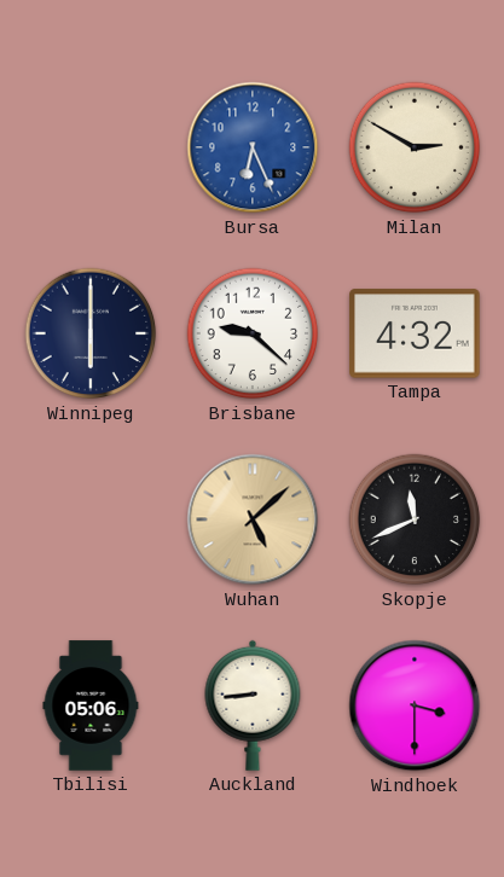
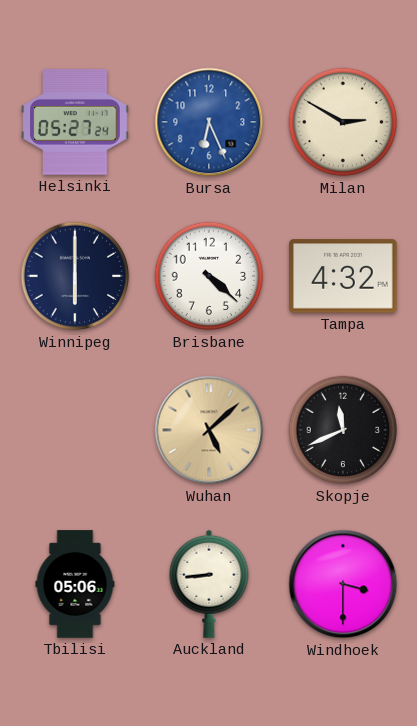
Helsinki: none -> 05:27
Brisbane: 9:22 -> 4:22
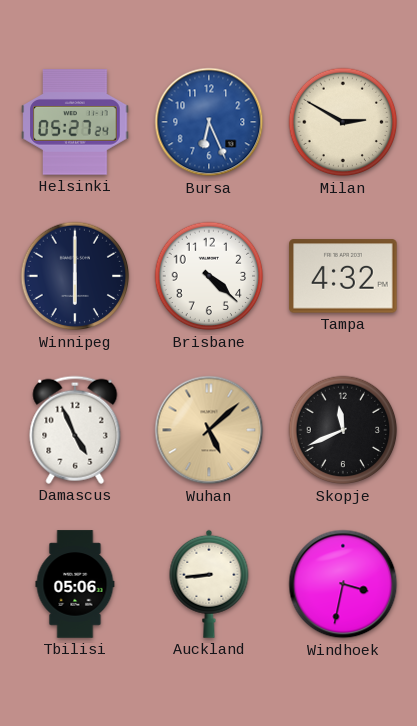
Damascus: none -> 4:56
Windhoek: 3:30 -> 3:32
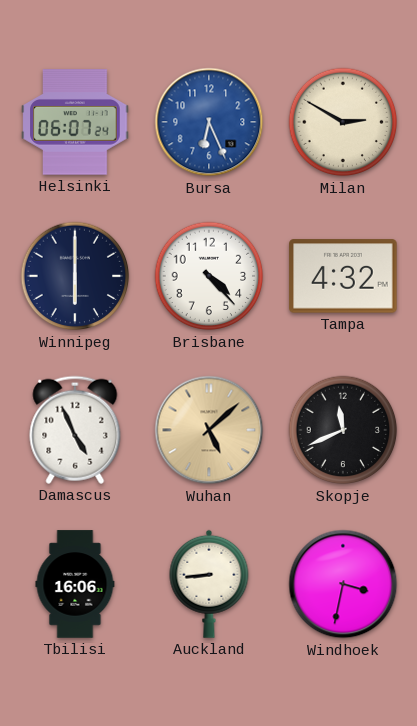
Helsinki: 05:27 -> 06:07
Brisbane: 4:22 -> 4:23
Tbilisi: 05:06 -> 16:06
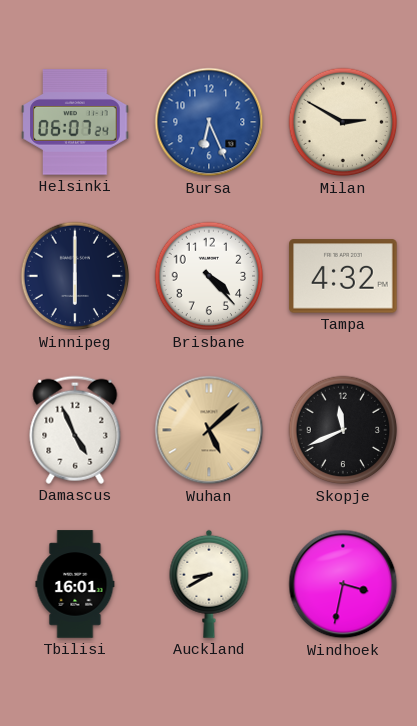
Tbilisi: 16:06 -> 16:01
Auckland: 8:44 -> 8:40
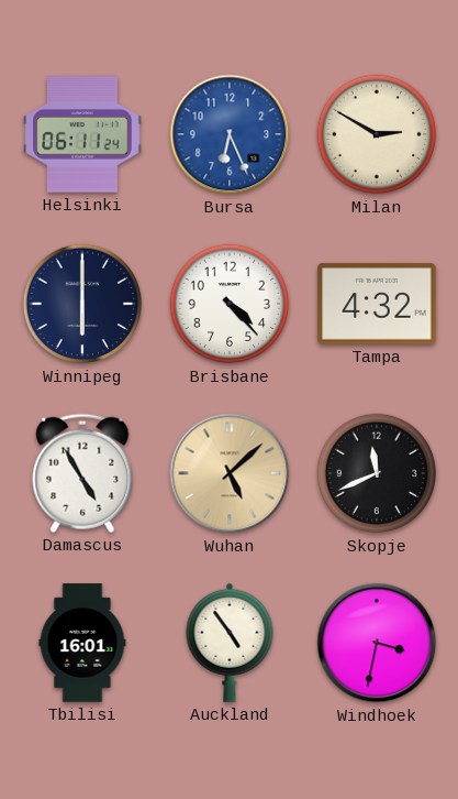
Helsinki: 06:07 -> 06:11
Damascus: 4:56 -> 4:55
Auckland: 8:40 -> 4:54
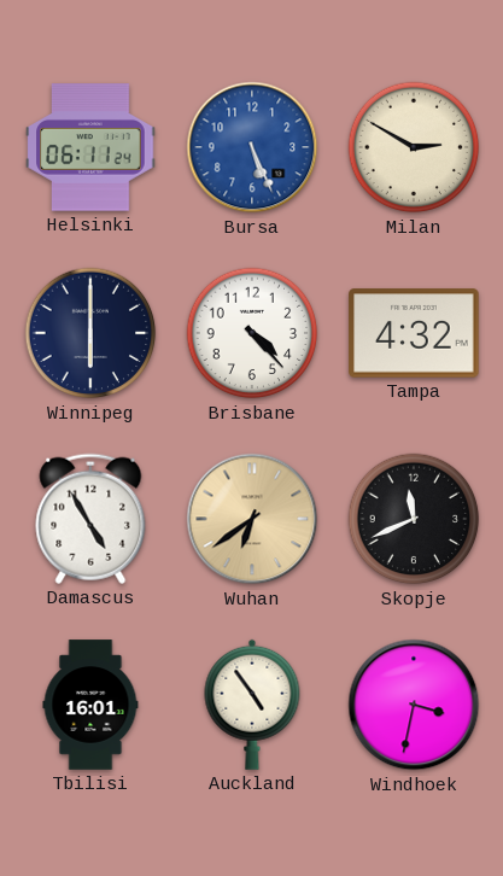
Bursa: 6:26 -> 5:26
Wuhan: 5:08 -> 6:39
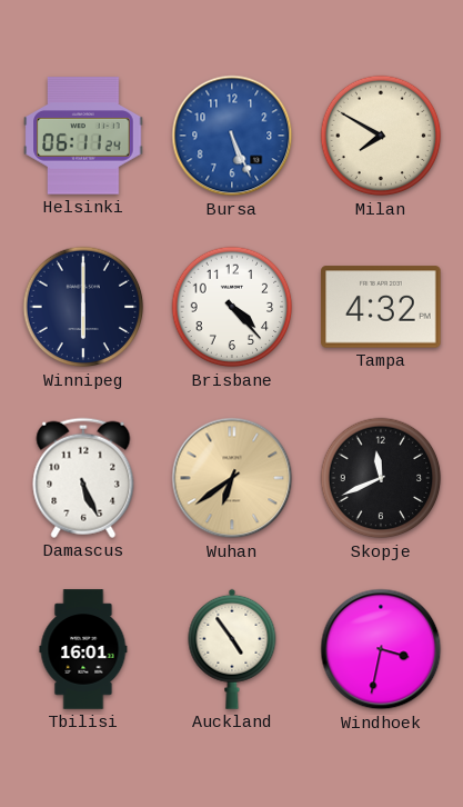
Milan: 2:50 -> 7:50
Damascus: 4:55 -> 5:26
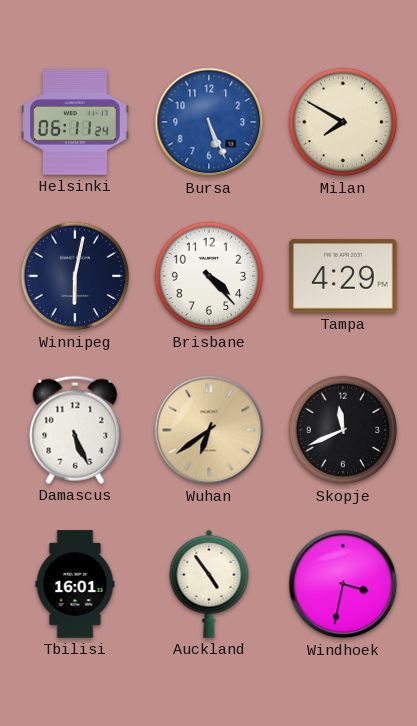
Winnipeg: 6:00 -> 6:02
Tampa: 4:32 -> 4:29
